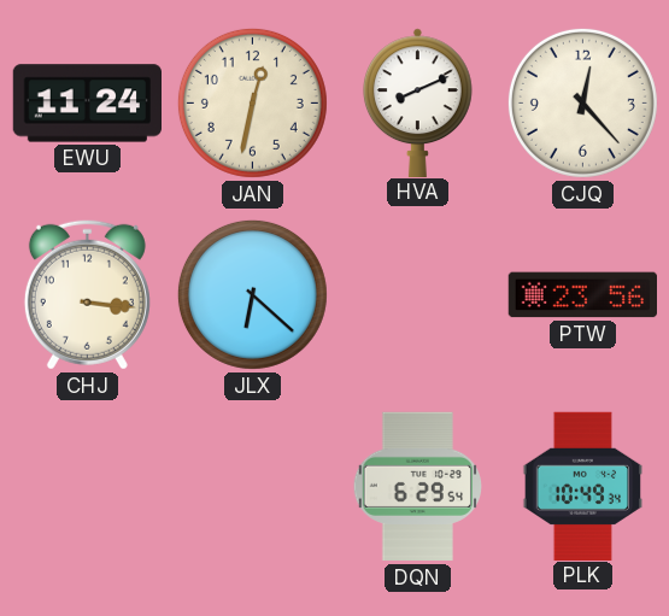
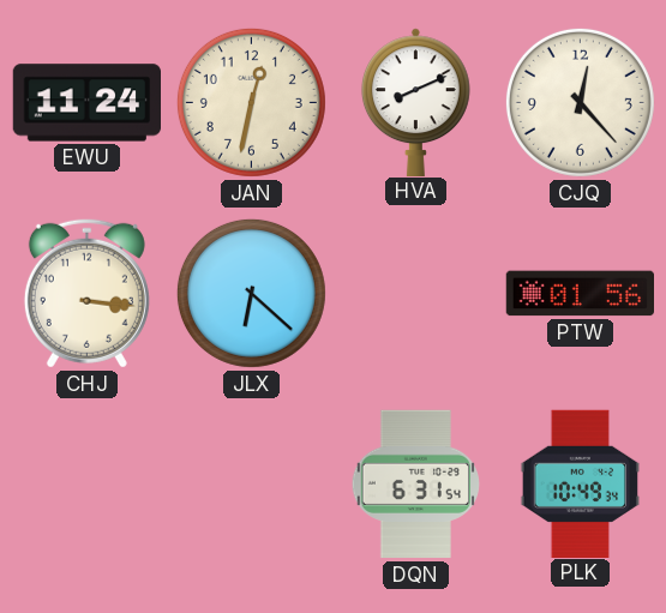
PTW: 23:56 -> 01:56
DQN: 6:29 -> 6:31
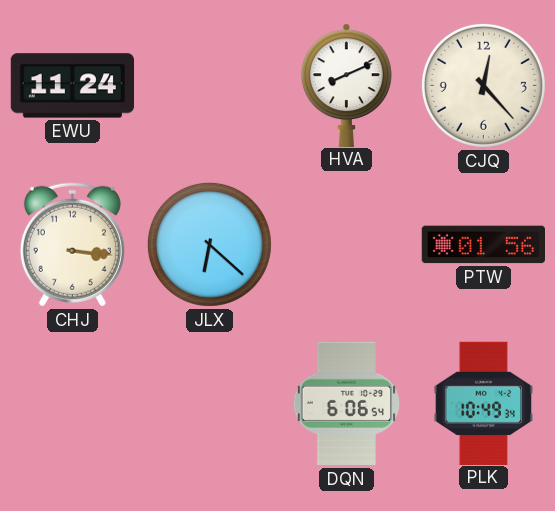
JAN: 12:32 -> none
DQN: 6:31 -> 6:06
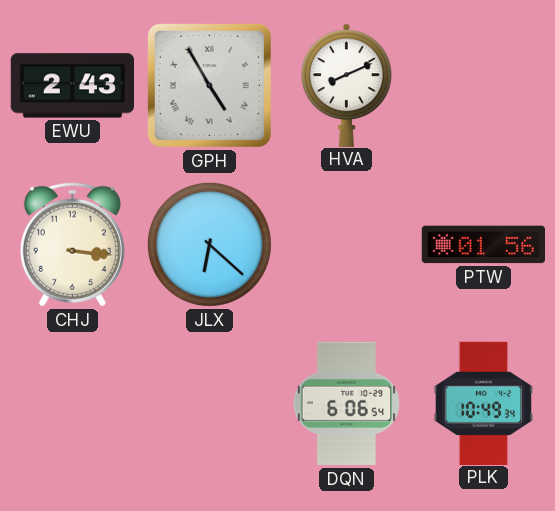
EWU: 11:24 -> 2:43
GPH: none -> 4:55
CJQ: 12:23 -> none
